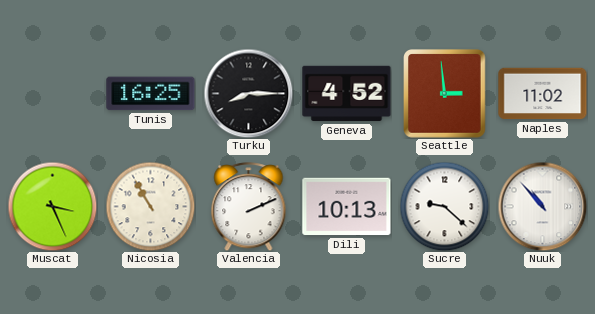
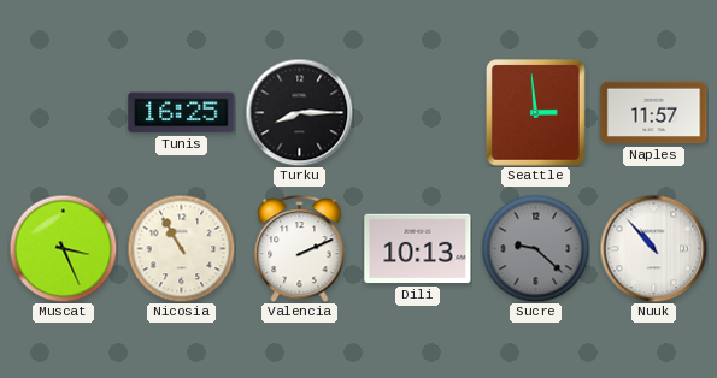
Geneva: 4:52 -> none
Naples: 11:02 -> 11:57
Sucre dial: white -> grey
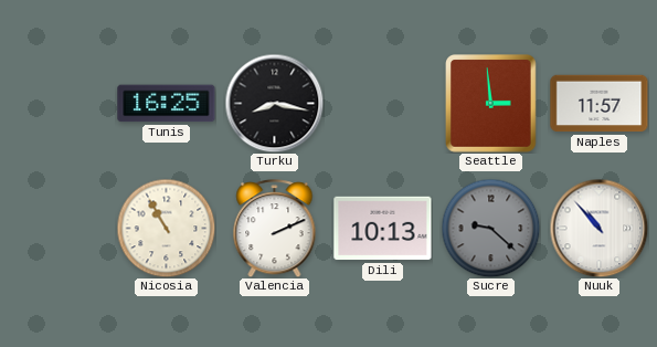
Turku: 8:15 -> 8:17
Muscat: 3:26 -> none
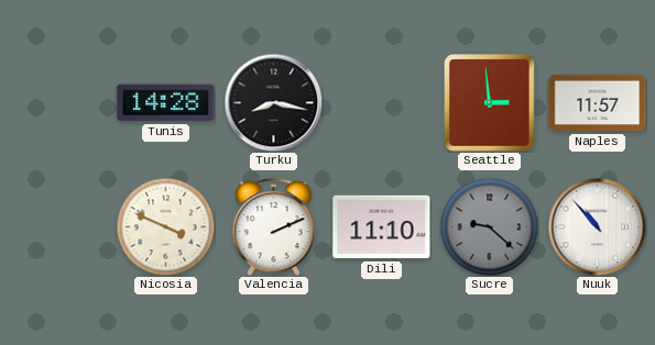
Tunis: 16:25 -> 14:28
Nicosia: 10:55 -> 3:49
Dili: 10:13 -> 11:10
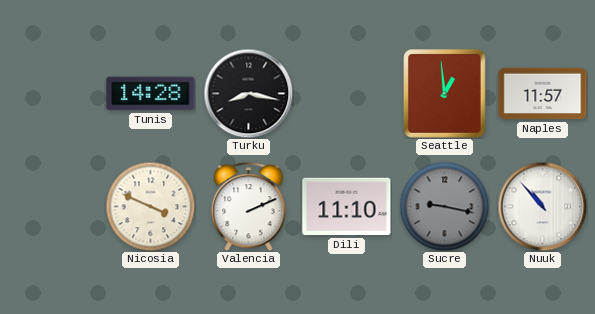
Seattle: 2:59 -> 12:59
Sucre: 9:22 -> 9:17
